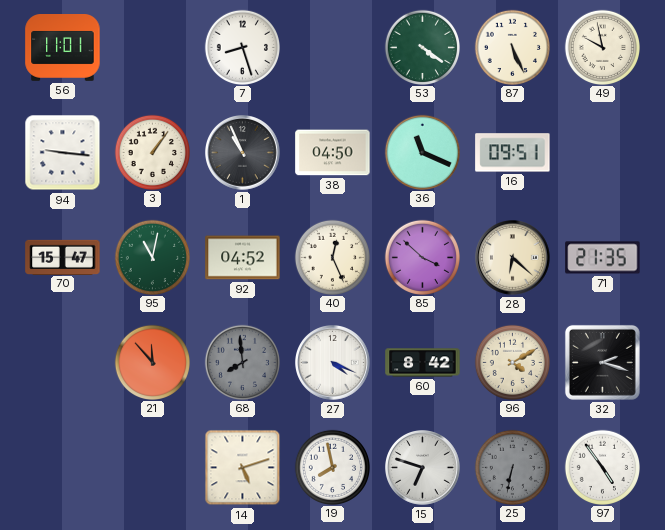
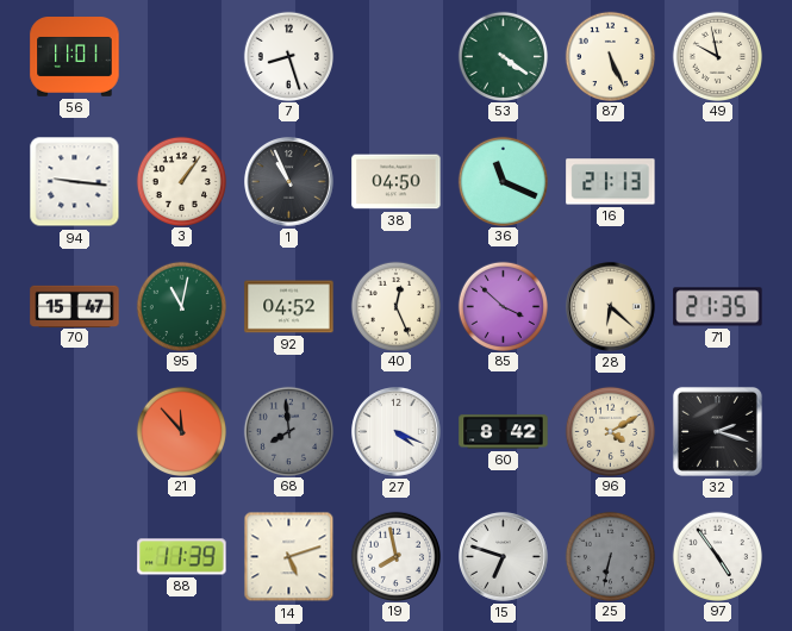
16: 09:51 -> 21:13
88: none -> 11:39
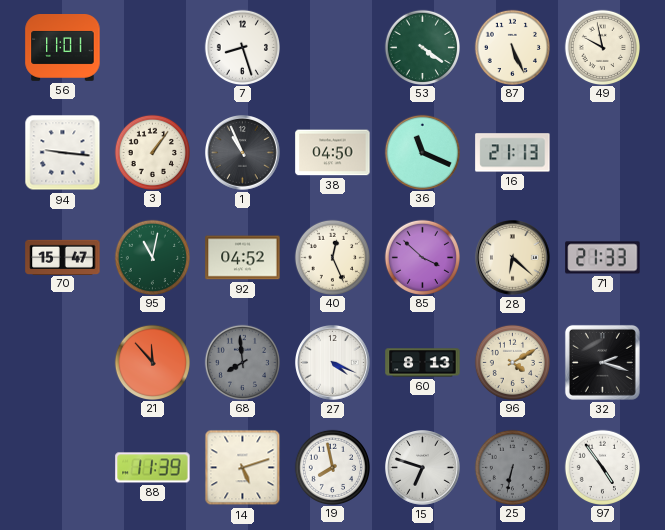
71: 21:35 -> 21:33
60: 8:42 -> 8:13
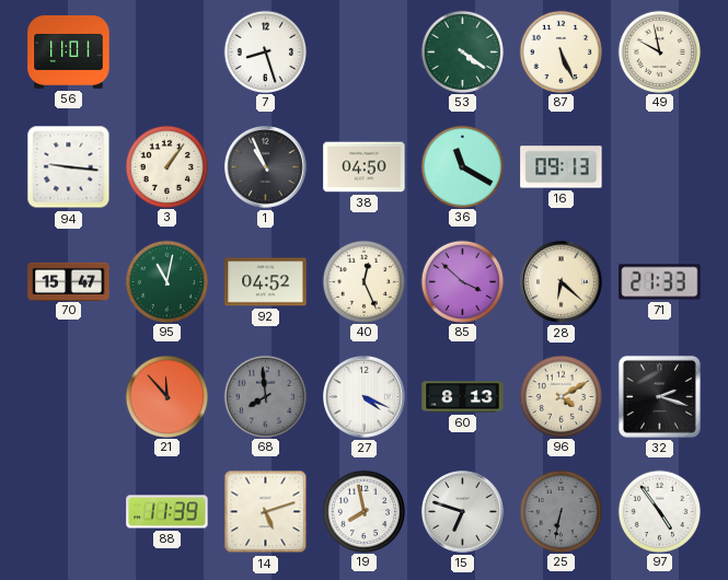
36: 11:19 -> 11:20
16: 21:13 -> 09:13
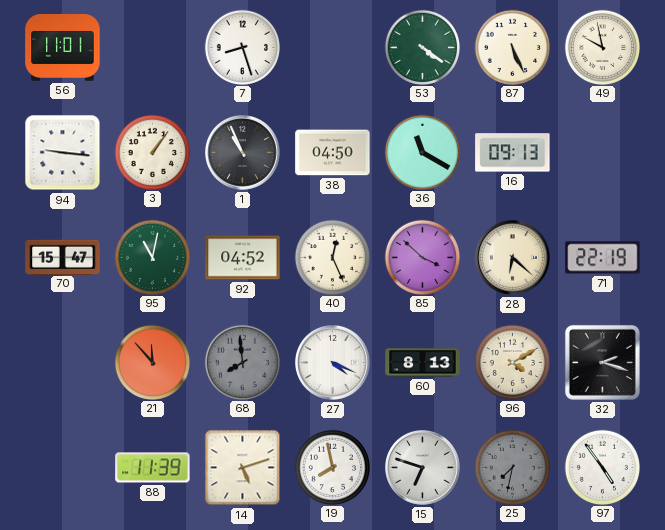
71: 21:33 -> 22:19
25: 6:32 -> 7:32
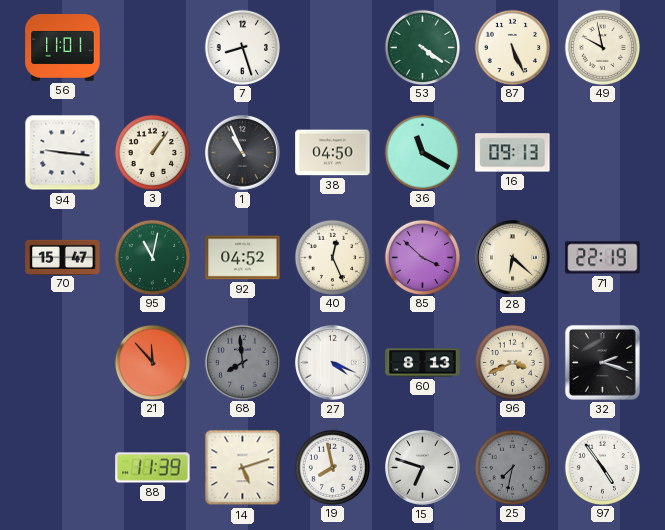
96: 4:10 -> 3:41
